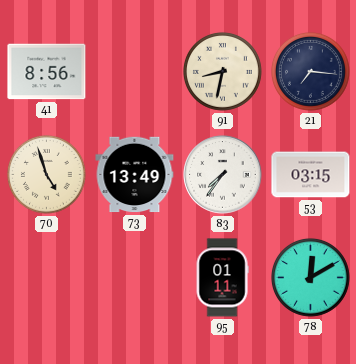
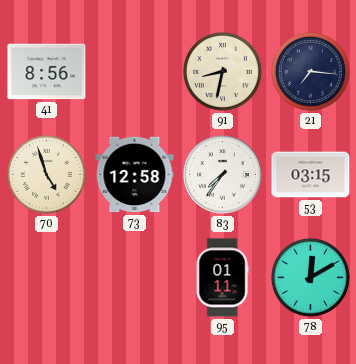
73: 13:49 -> 12:58
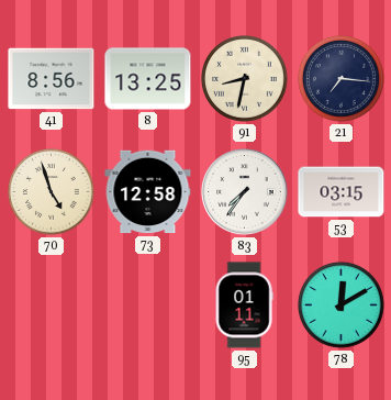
8: none -> 13:25
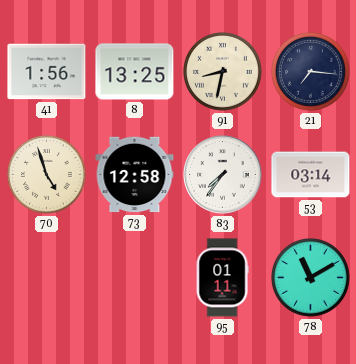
41: 8:56 -> 1:56
53: 03:15 -> 03:14
78: 12:10 -> 11:10
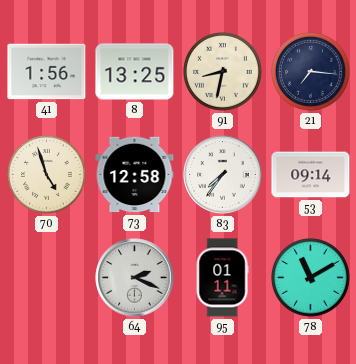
53: 03:14 -> 09:14
64: none -> 2:19
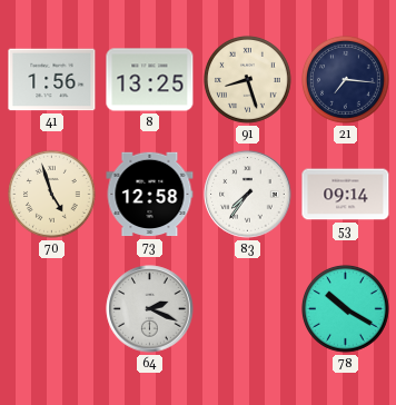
91: 8:32 -> 8:27
95: 01:11 -> none
78: 11:10 -> 10:20
